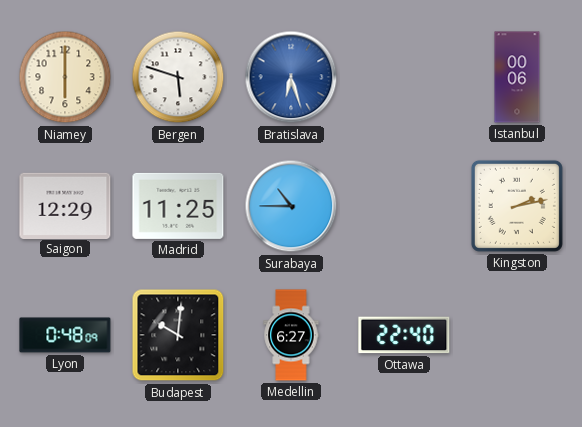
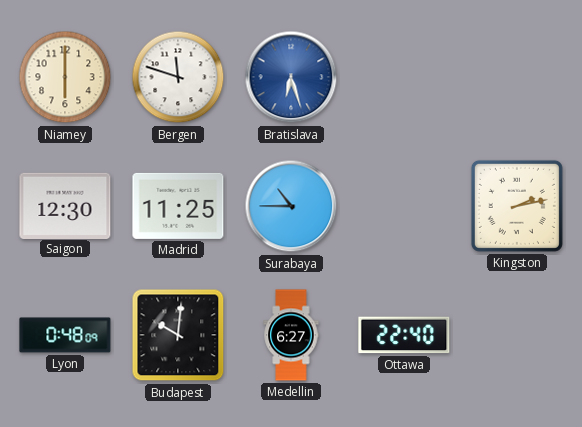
Bergen: 5:48 -> 11:48
Istanbul: 00:06 -> none
Saigon: 12:29 -> 12:30
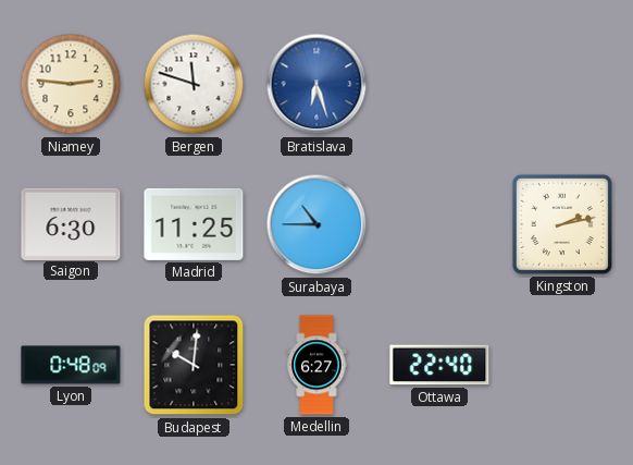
Niamey: 6:00 -> 2:46
Saigon: 12:30 -> 6:30
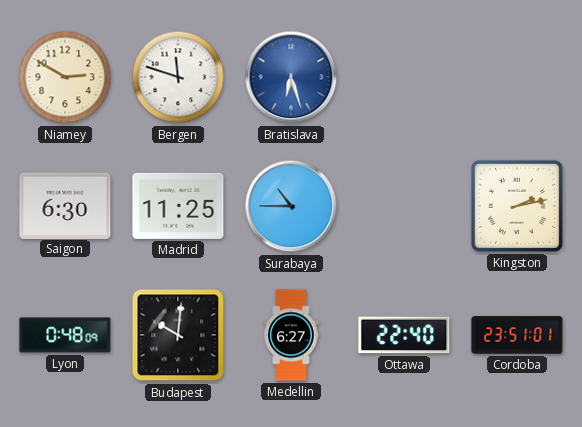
Niamey: 2:46 -> 2:50
Cordoba: none -> 23:51
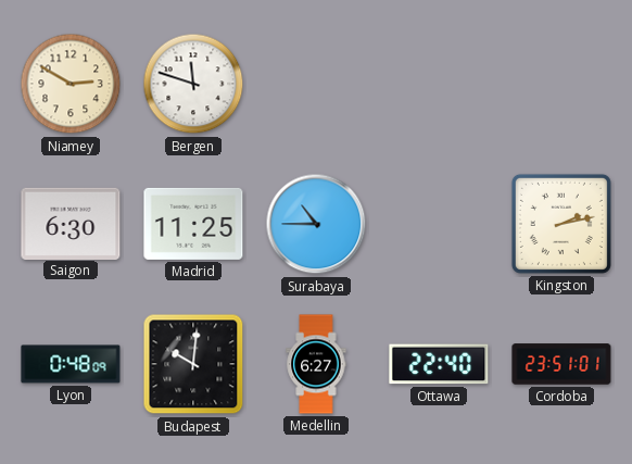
Bratislava: 6:27 -> none
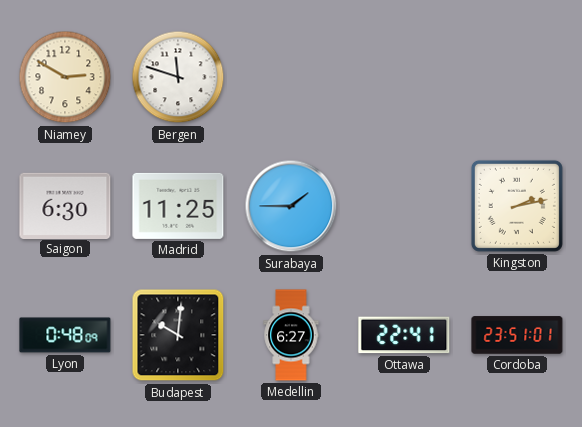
Surabaya: 10:45 -> 1:45
Ottawa: 22:40 -> 22:41
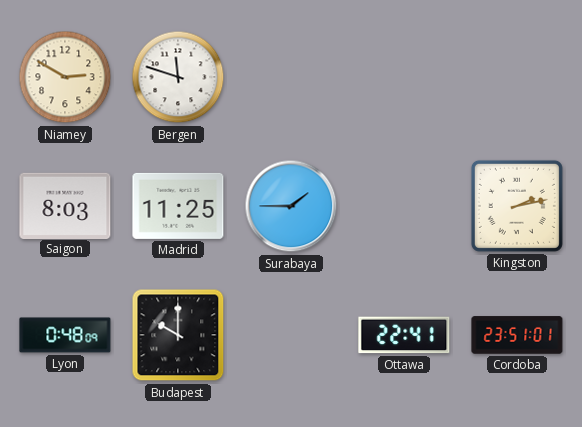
Saigon: 6:30 -> 8:03
Budapest: 10:01 -> 10:00
Medellin: 6:27 -> none
